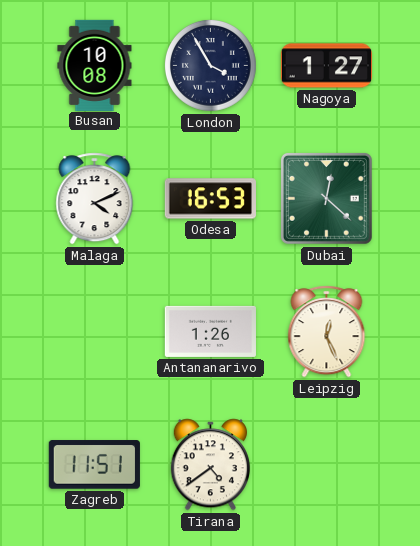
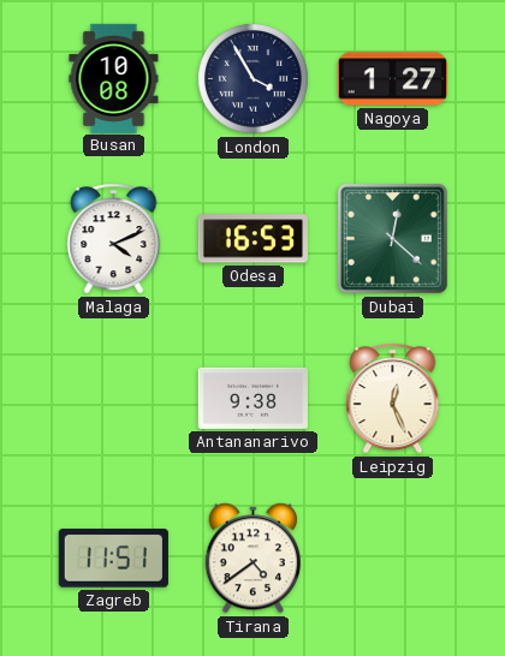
Antananarivo: 1:26 -> 9:38
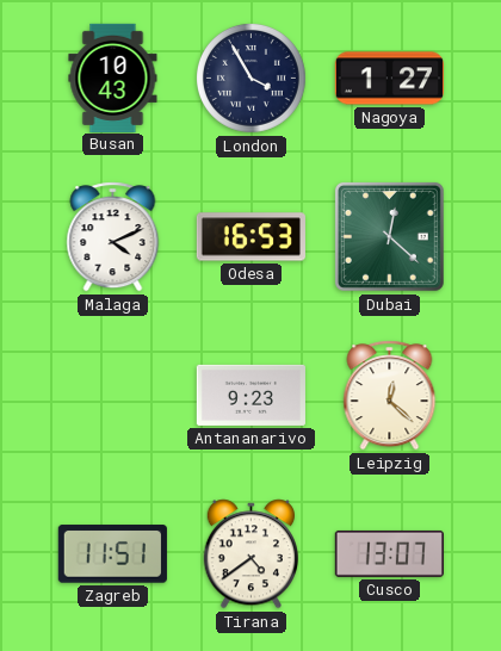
Busan: 10:08 -> 10:43
Antananarivo: 9:38 -> 9:23
Leipzig: 12:26 -> 12:22
Cusco: none -> 13:07
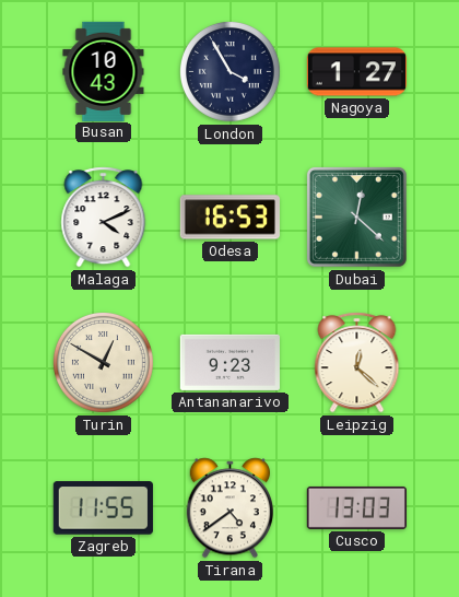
Turin: none -> 12:50
Zagreb: 11:51 -> 11:55
Cusco: 13:07 -> 13:03
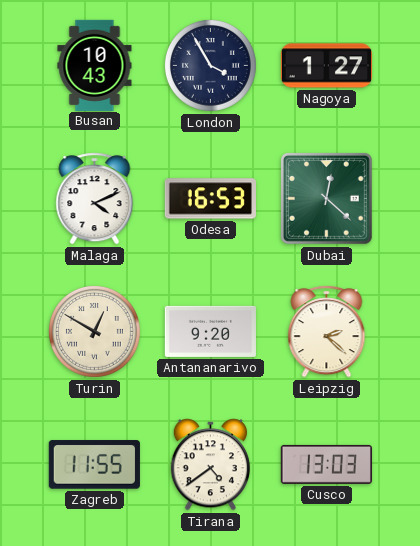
Antananarivo: 9:23 -> 9:20
Leipzig: 12:22 -> 2:22
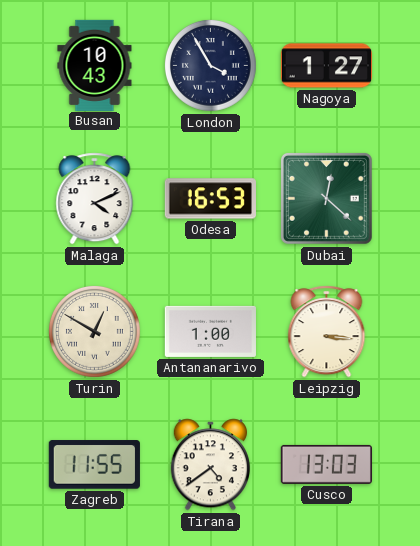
Antananarivo: 9:20 -> 1:00
Leipzig: 2:22 -> 3:16
